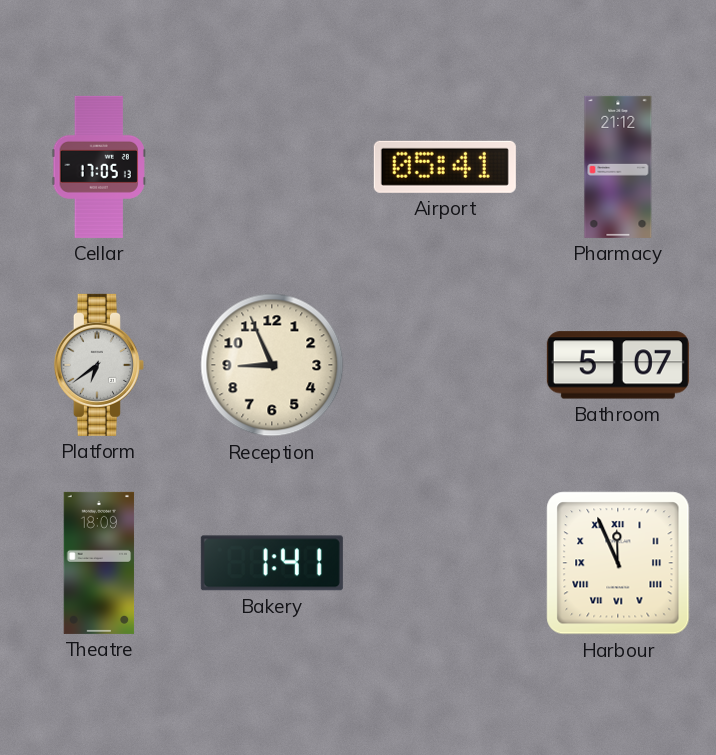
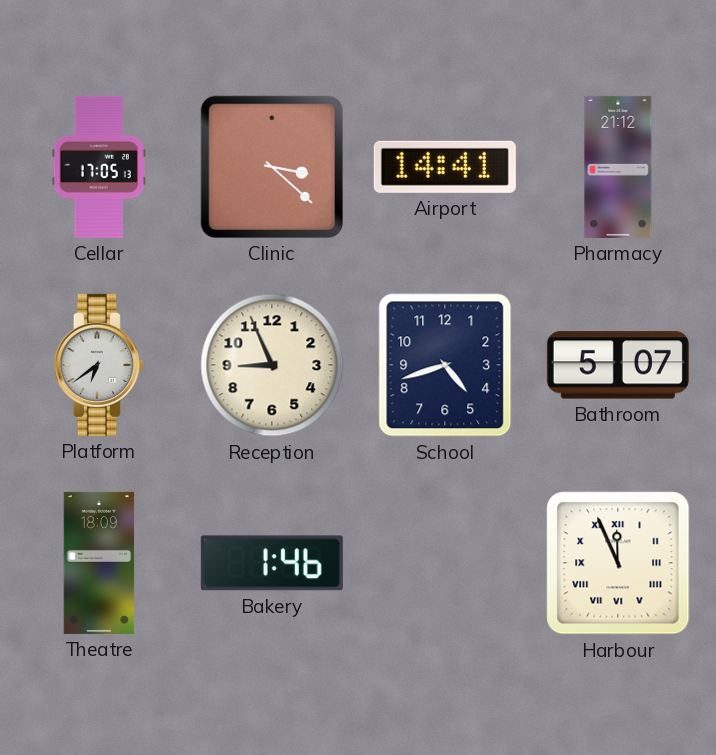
Clinic: none -> 3:22
Airport: 05:41 -> 14:41
School: none -> 4:42
Bakery: 1:41 -> 1:46
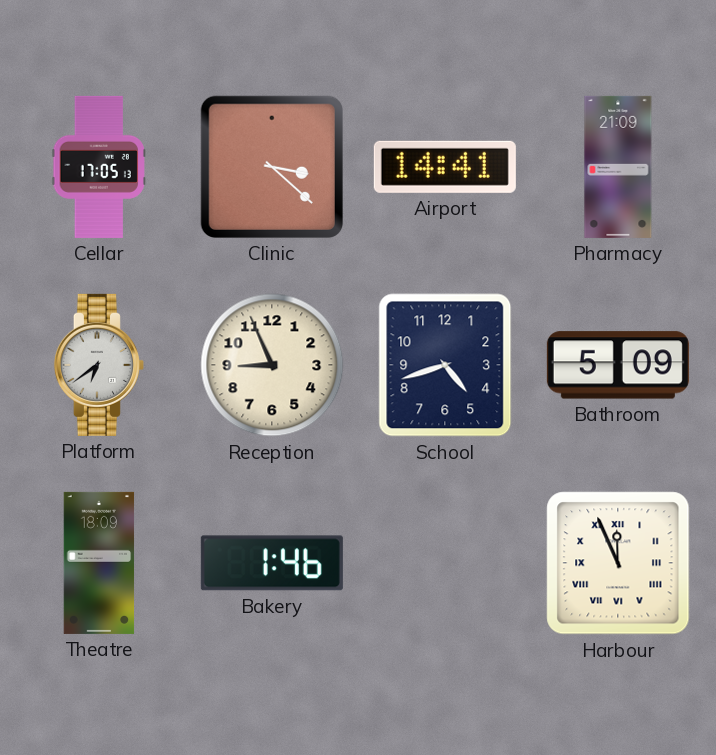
Pharmacy: 21:12 -> 21:09
Bathroom: 5:07 -> 5:09
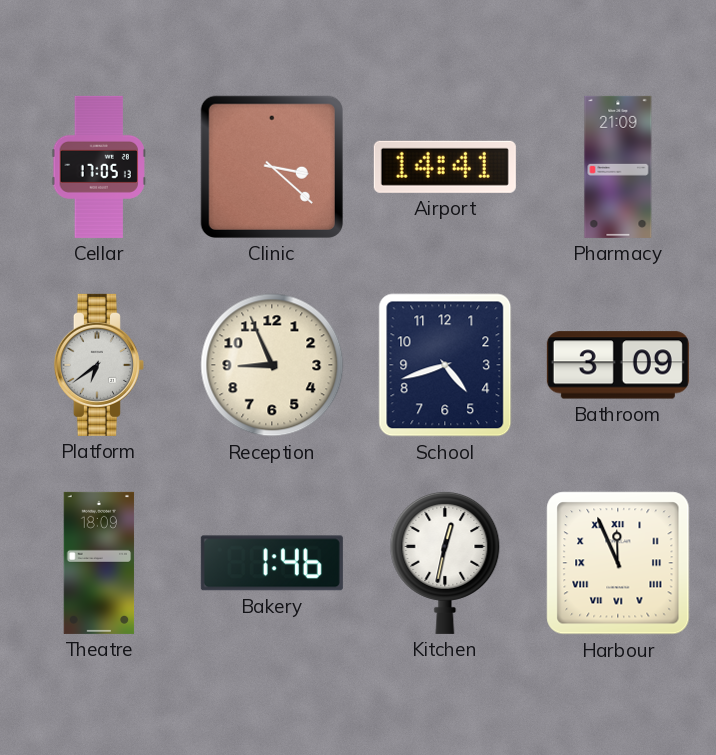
Bathroom: 5:09 -> 3:09
Kitchen: none -> 12:32
